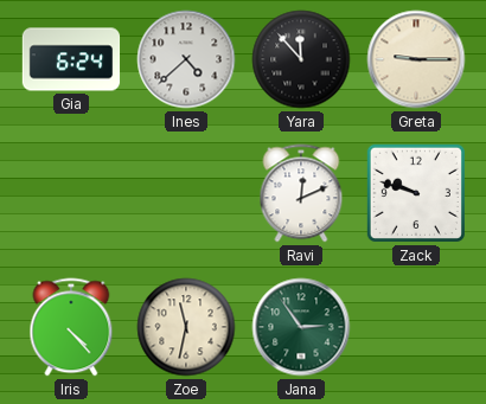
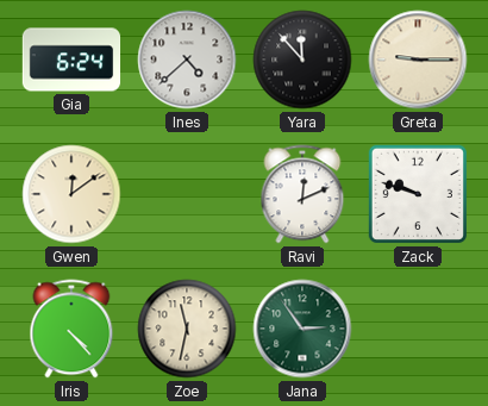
Gwen: none -> 12:09
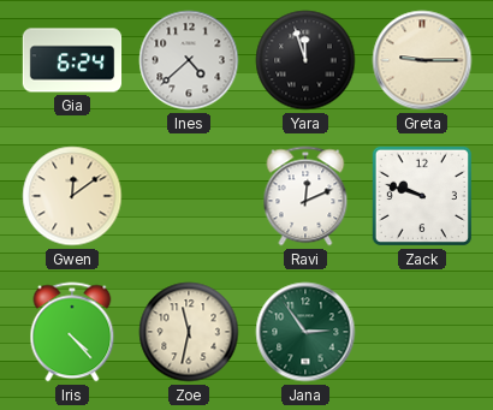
Yara: 11:53 -> 11:57
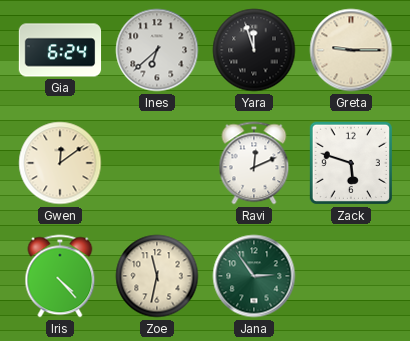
Ines: 4:38 -> 6:38
Zack: 9:48 -> 5:48
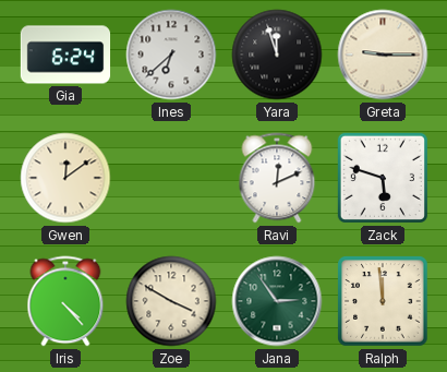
Zoe: 11:32 -> 3:50
Ralph: none -> 11:59
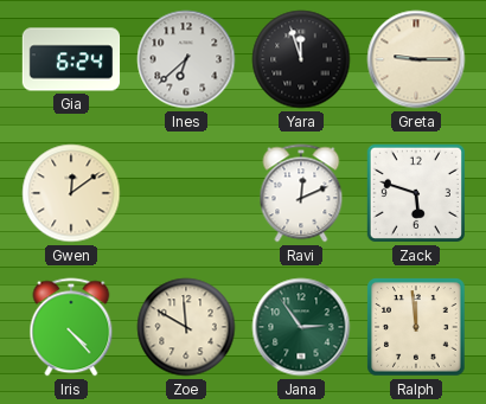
Zoe: 3:50 -> 11:50
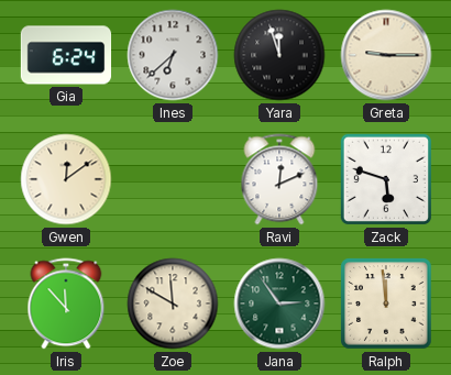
Iris: 4:23 -> 11:53
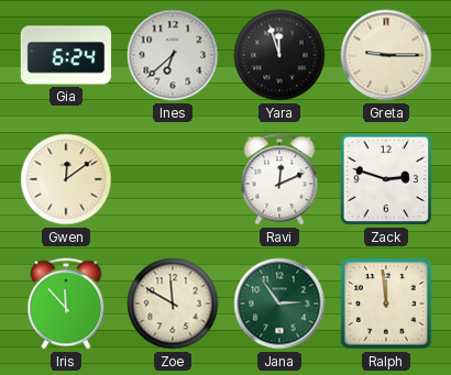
Zack: 5:48 -> 2:48
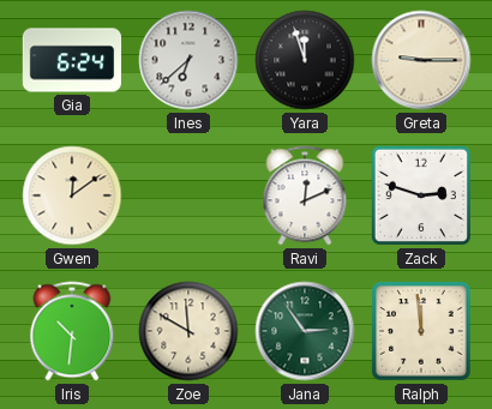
Iris: 11:53 -> 10:31
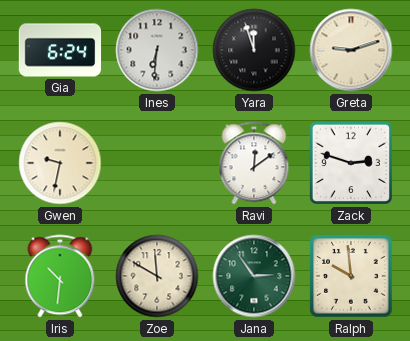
Ines: 6:38 -> 6:31
Greta: 9:15 -> 9:12
Gwen: 12:09 -> 9:32
Ravi: 12:11 -> 12:09
Ralph: 11:59 -> 9:59
